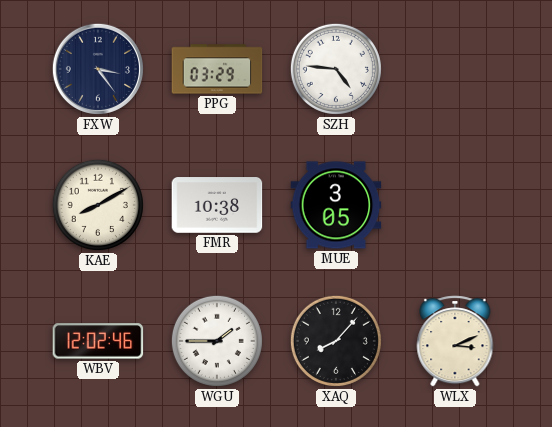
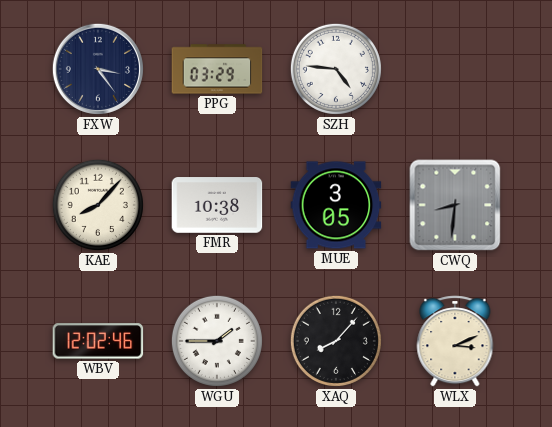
KAE: 8:10 -> 8:07
CWQ: none -> 8:31
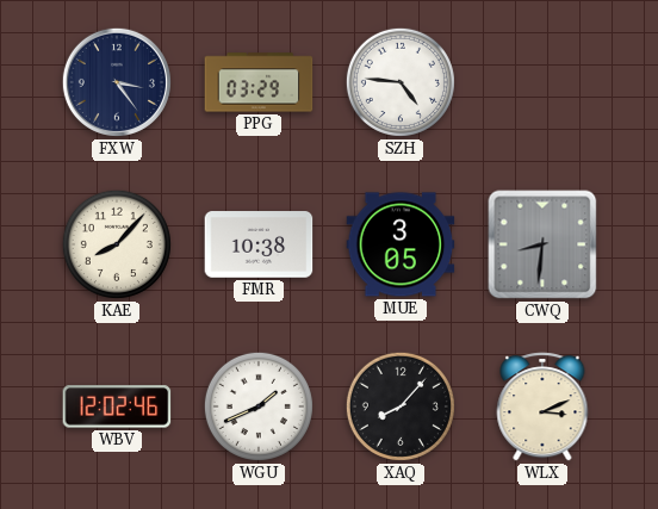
WGU: 1:45 -> 1:41
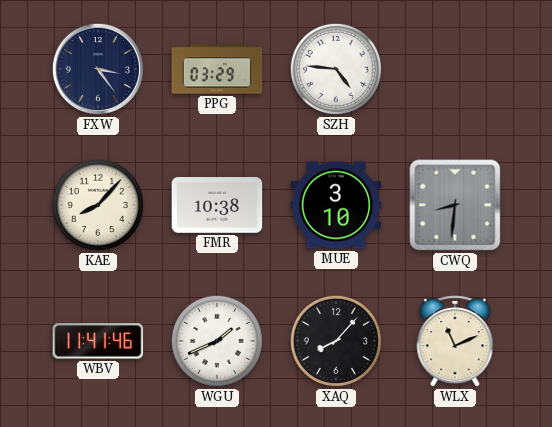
MUE: 3:05 -> 3:10
WBV: 12:02 -> 11:41
WLX: 3:11 -> 11:11
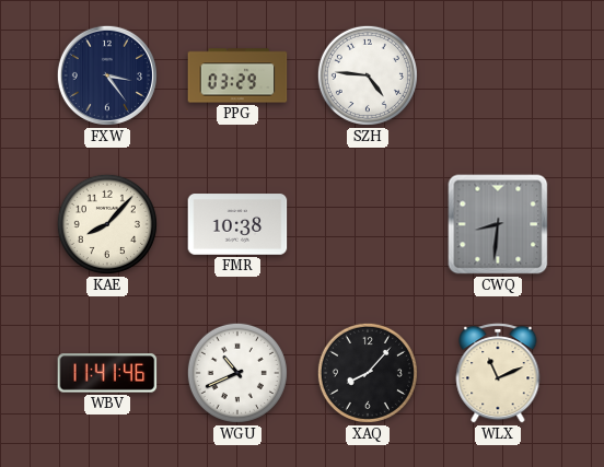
MUE: 3:10 -> none
WGU: 1:41 -> 10:41
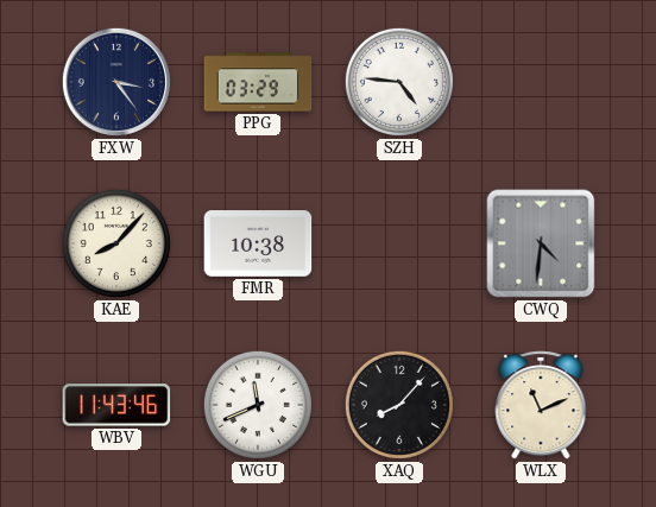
CWQ: 8:31 -> 4:31
WBV: 11:41 -> 11:43
WGU: 10:41 -> 11:41
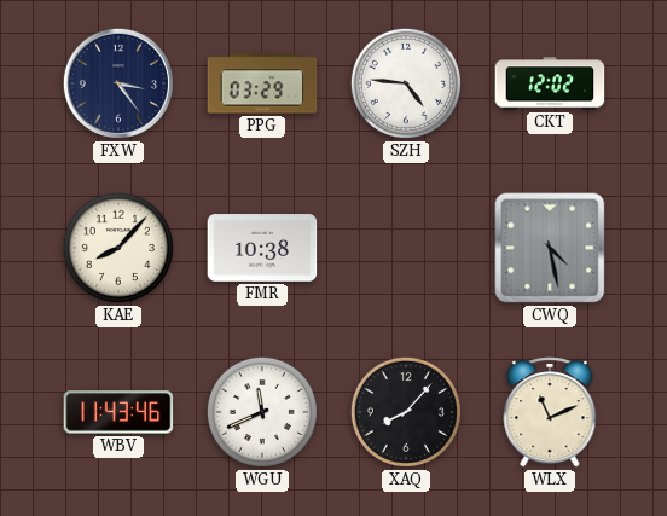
CKT: none -> 12:02
CWQ: 4:31 -> 4:28
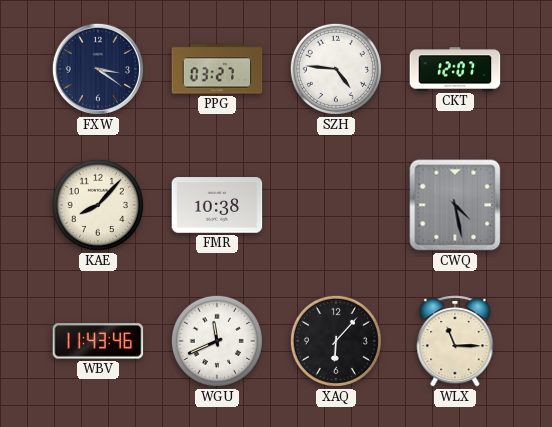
FXW: 3:24 -> 3:21
PPG: 03:29 -> 03:27
CKT: 12:02 -> 12:07
XAQ: 8:07 -> 6:07
WLX: 11:11 -> 11:15
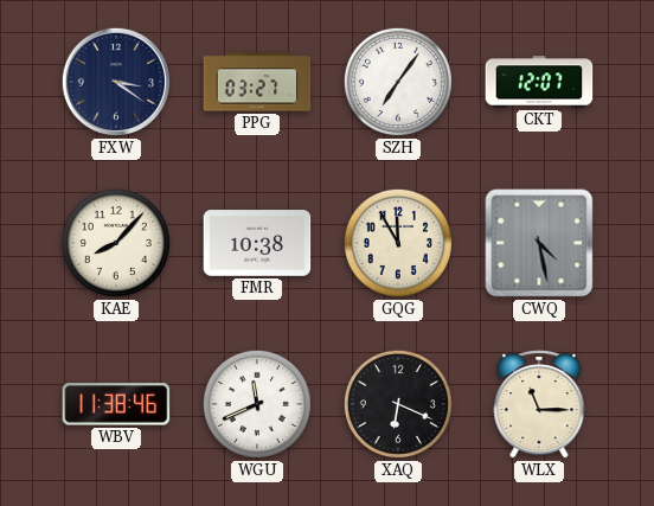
SZH: 4:46 -> 7:06
GQG: none -> 11:55
WBV: 11:43 -> 11:38
XAQ: 6:07 -> 6:19
